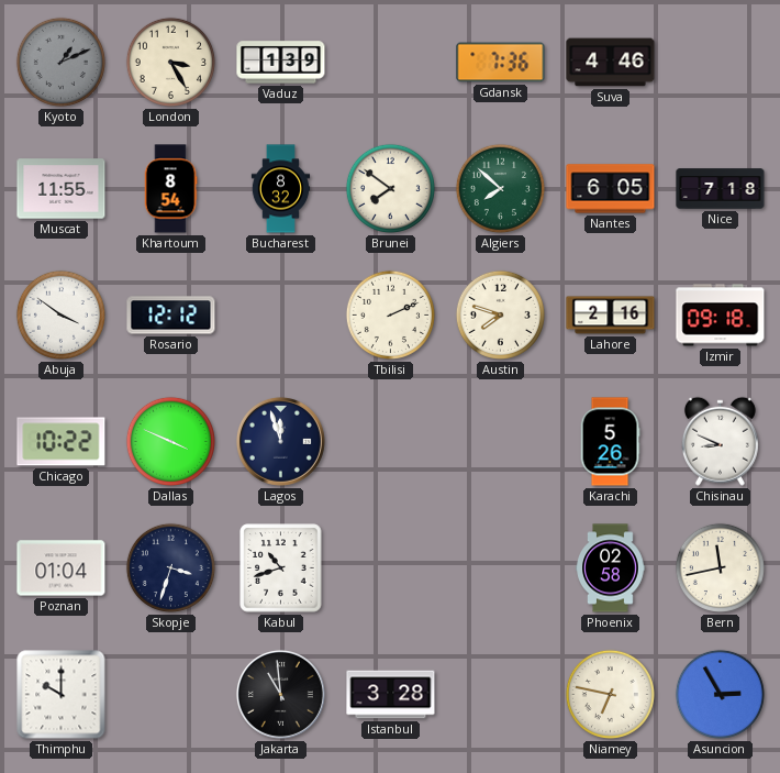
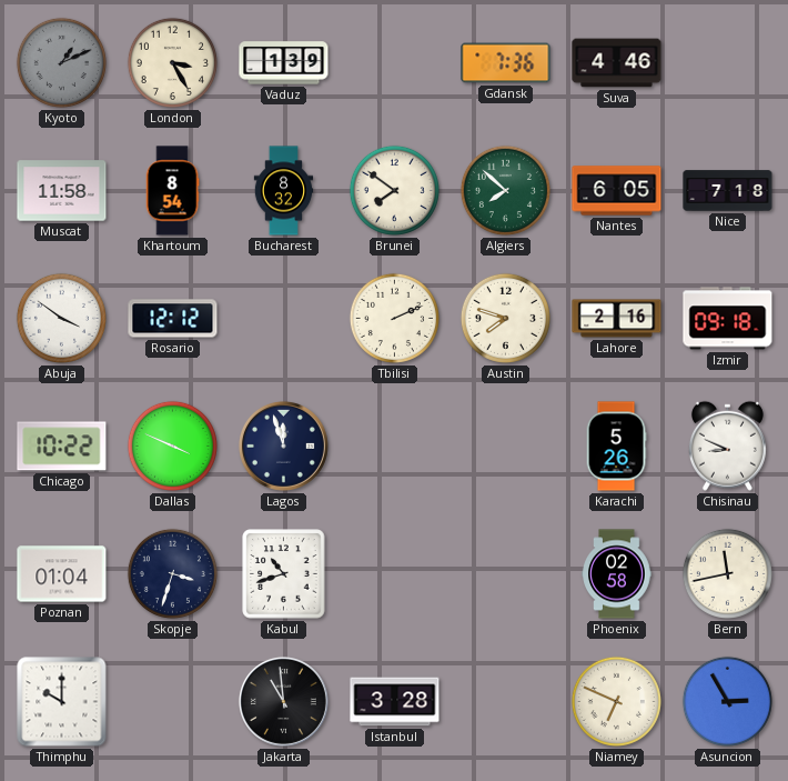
Muscat: 11:55 -> 11:58
Niamey: 6:47 -> 6:49
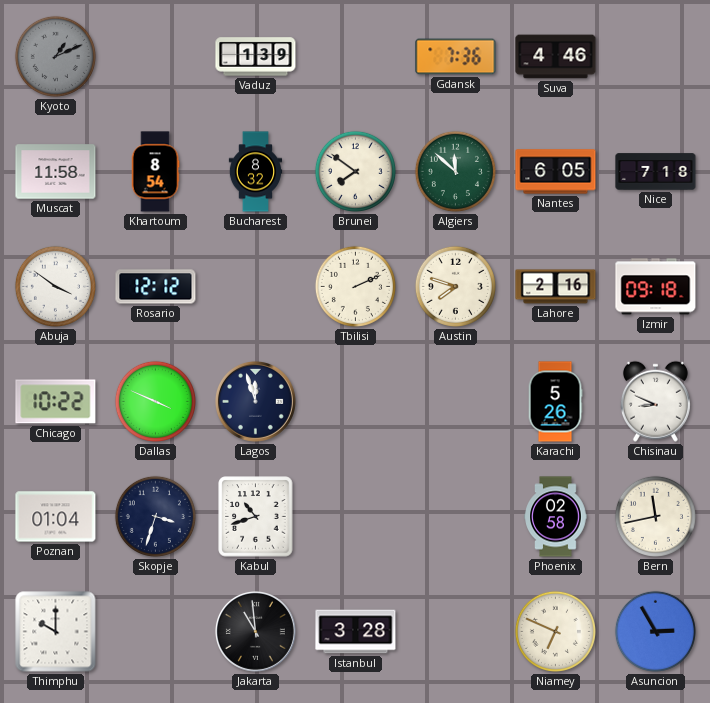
London: 3:25 -> none
Algiers: 7:52 -> 11:52
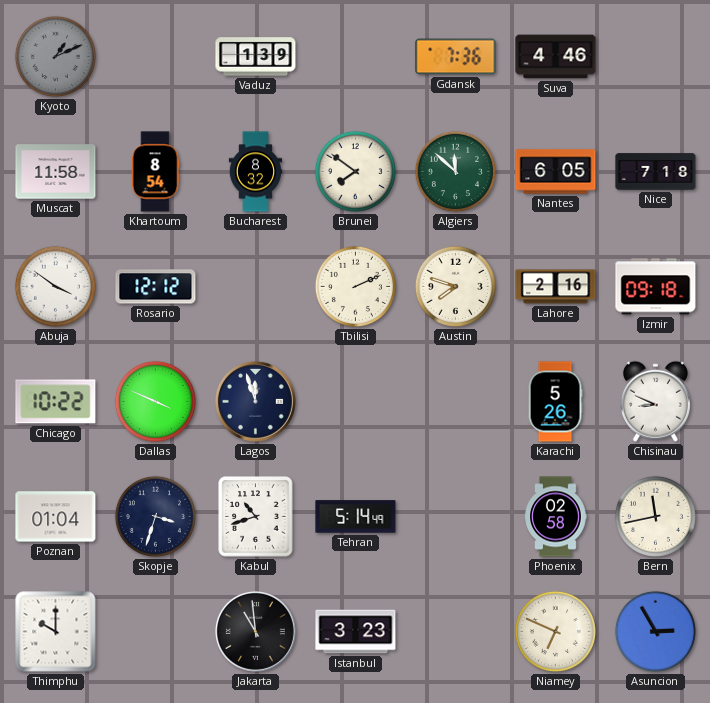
Tehran: none -> 5:14
Istanbul: 3:28 -> 3:23
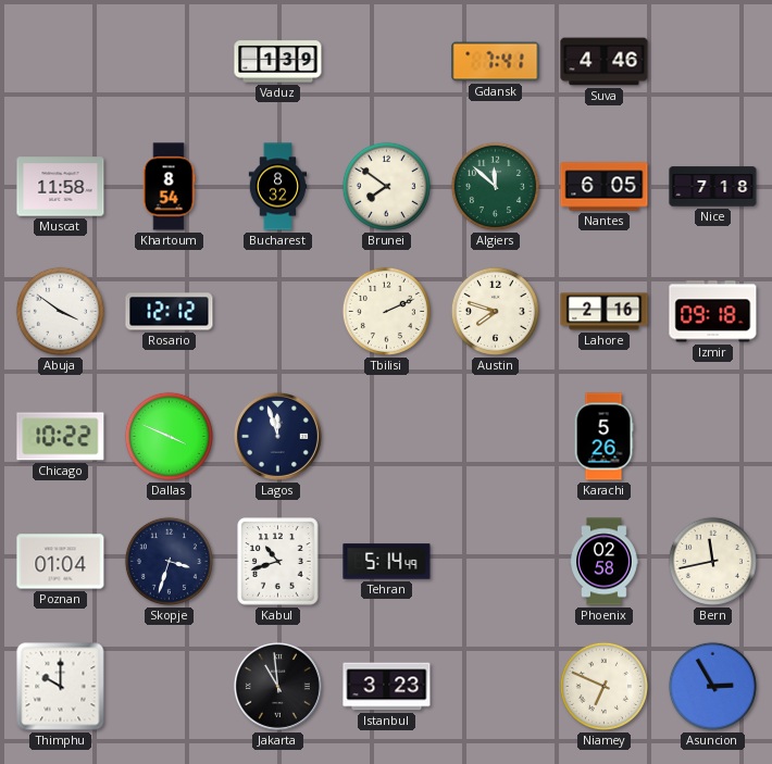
Kyoto: 1:11 -> none
Gdansk: 7:36 -> 7:41
Chisinau: 8:49 -> none
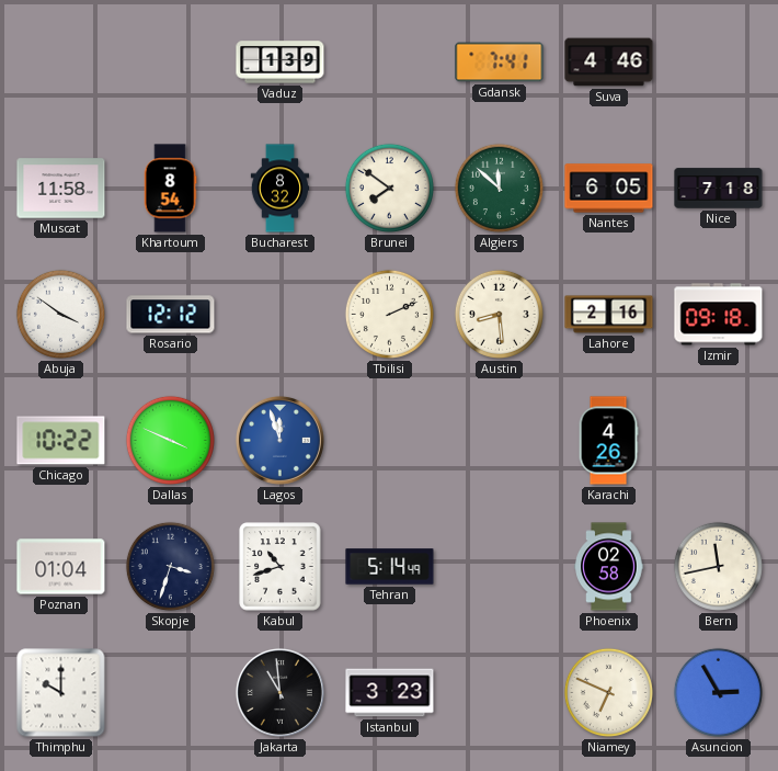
Austin: 7:48 -> 8:29
Lagos dial: navy -> blue
Karachi: 5:26 -> 4:26
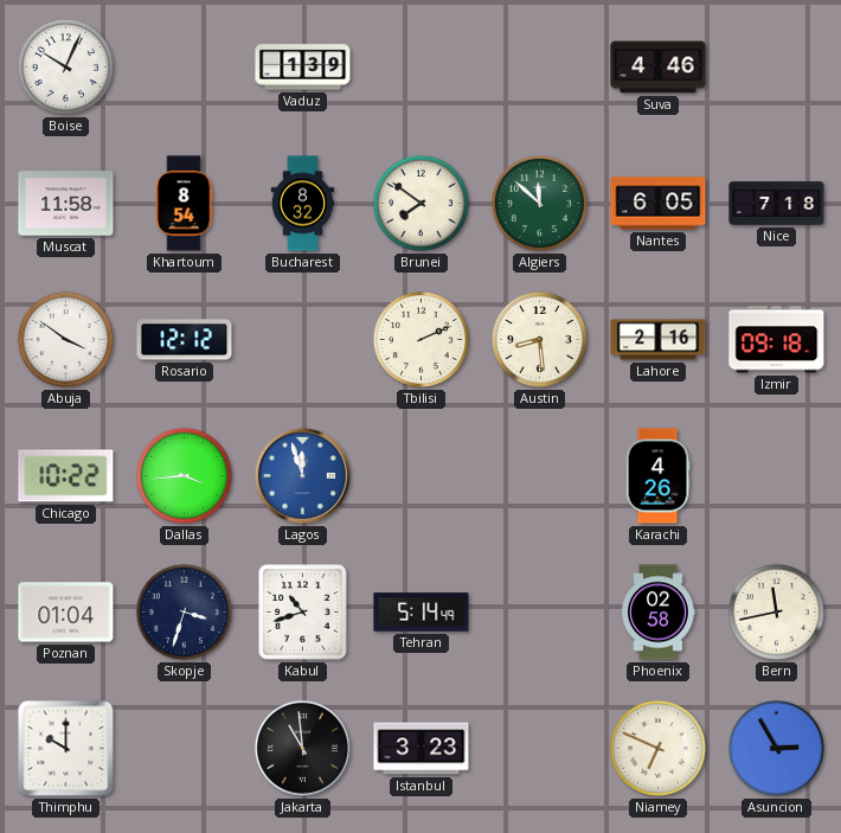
Boise: none -> 10:04
Gdansk: 7:41 -> none
Dallas: 3:49 -> 3:44
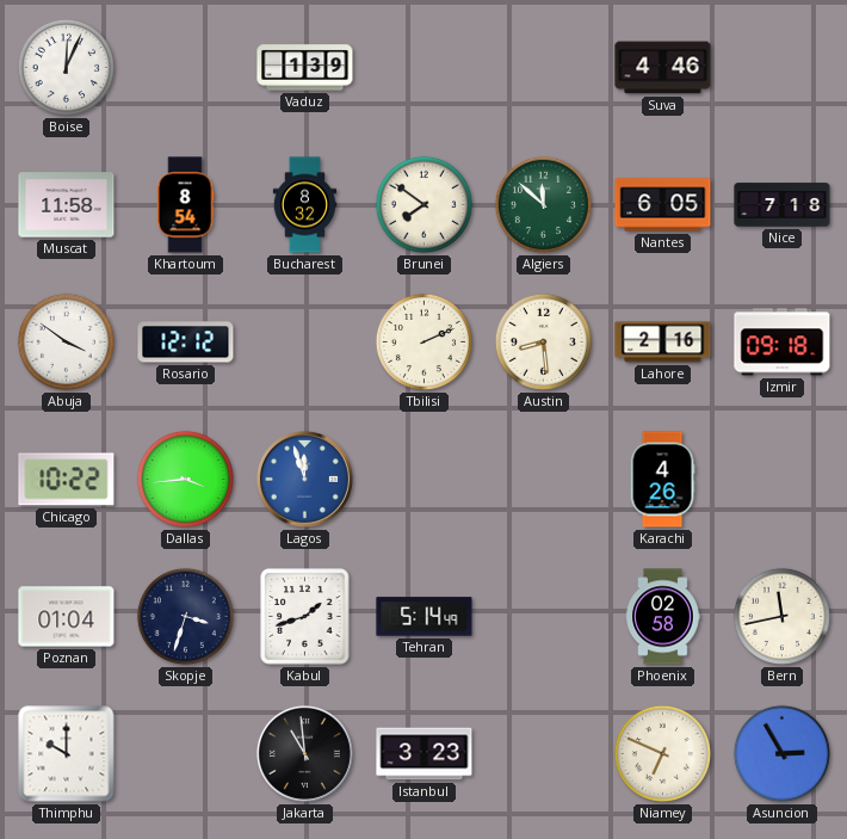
Boise: 10:04 -> 12:04
Kabul: 10:42 -> 1:42
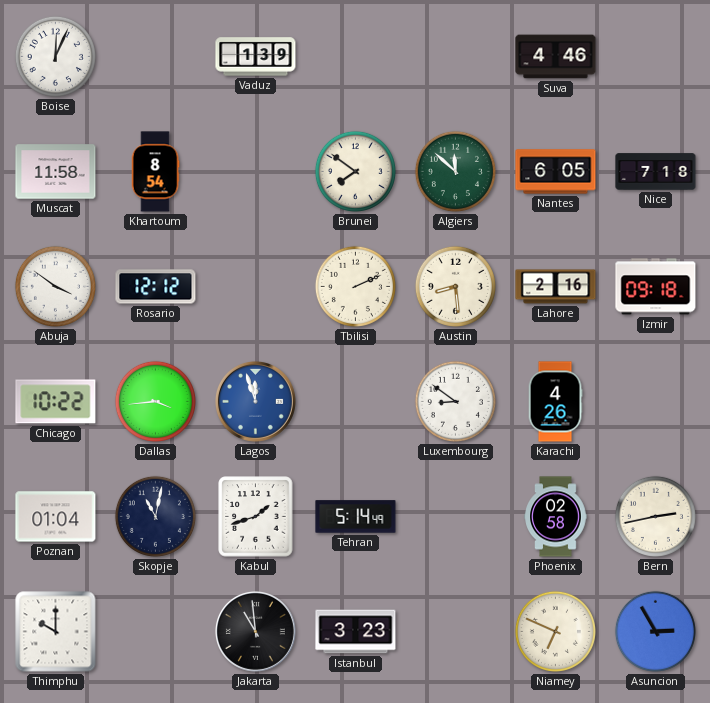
Bucharest: 8:32 -> none
Luxembourg: none -> 8:51
Skopje: 3:33 -> 11:02
Bern: 11:43 -> 2:43
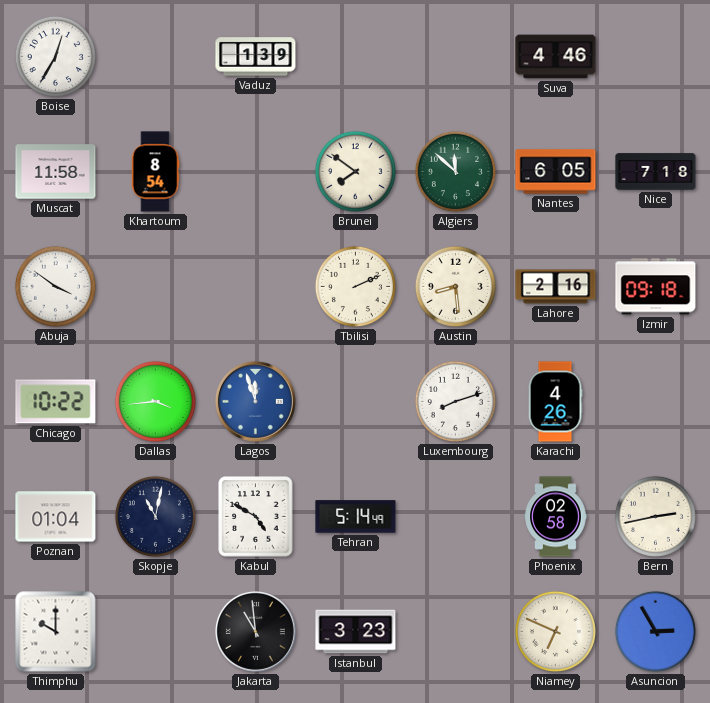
Boise: 12:04 -> 12:35
Rosario: 12:12 -> none
Luxembourg: 8:51 -> 8:12
Kabul: 1:42 -> 4:50
